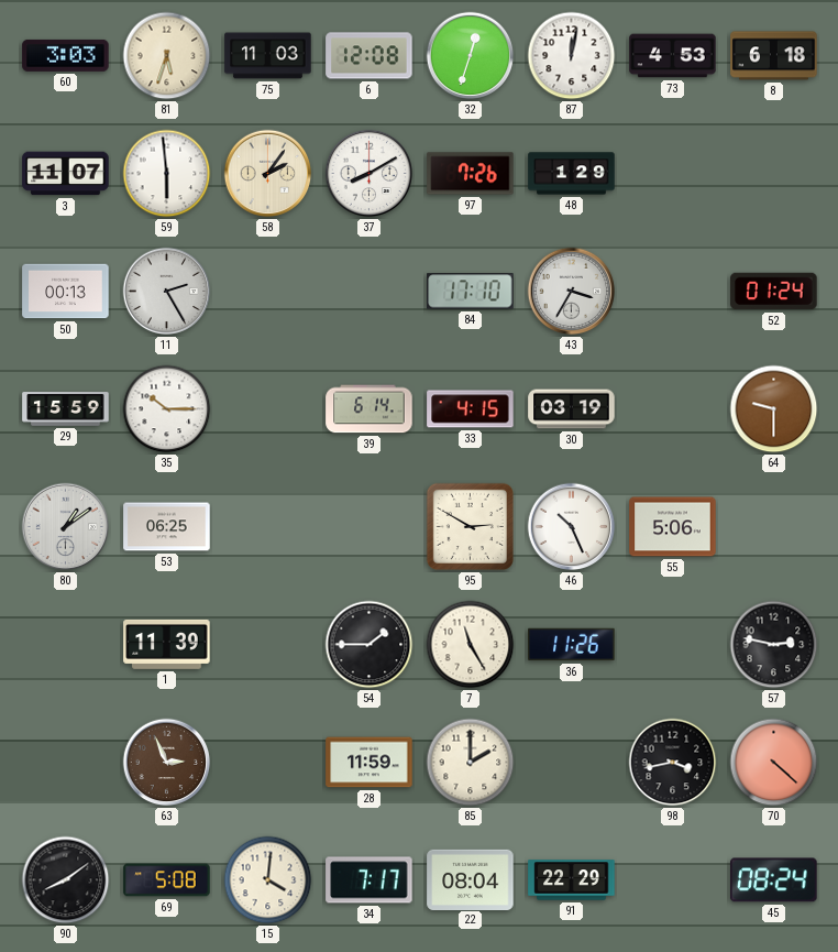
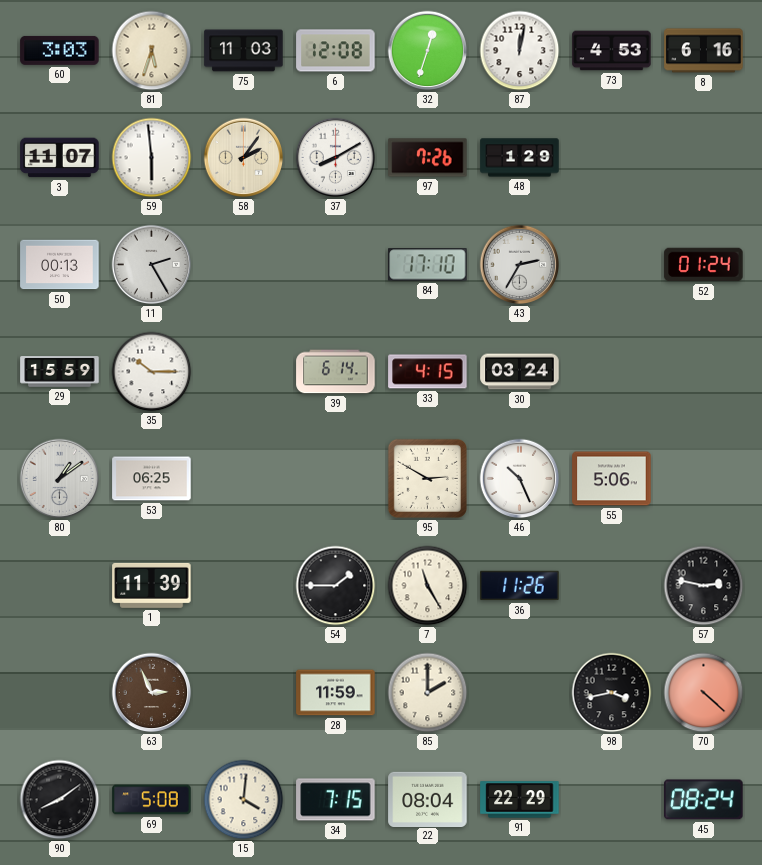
8: 6:18 -> 6:16
43: 3:35 -> 2:35
30: 03:19 -> 03:24
64: 9:30 -> none
34: 7:17 -> 7:15
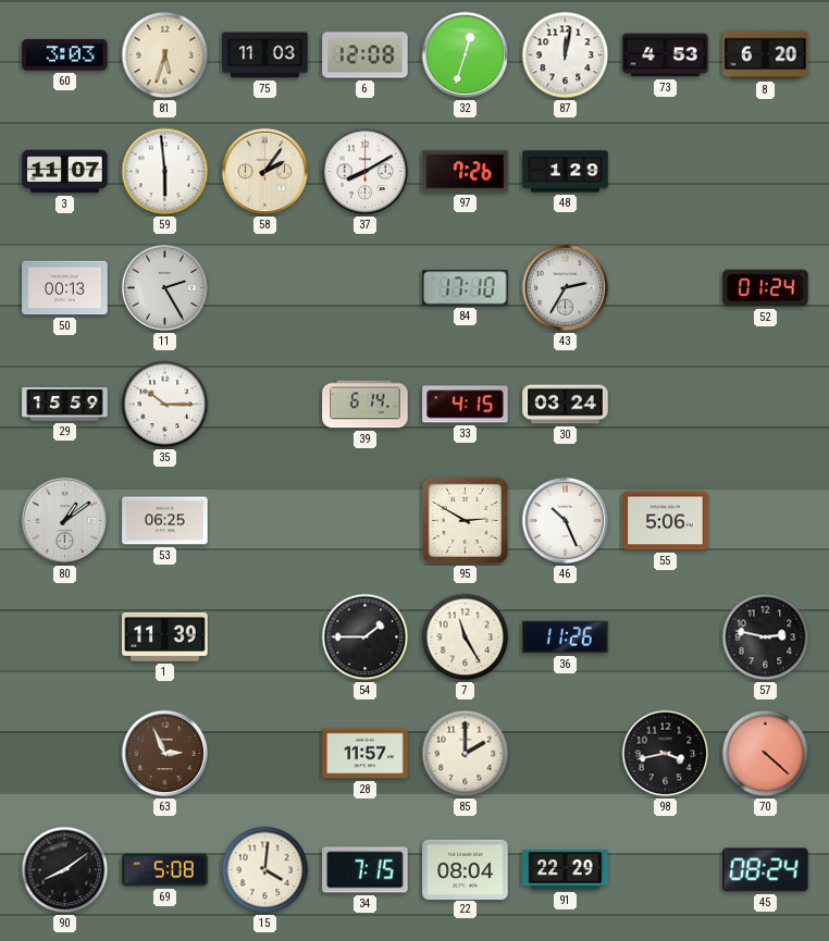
8: 6:16 -> 6:20
28: 11:59 -> 11:57
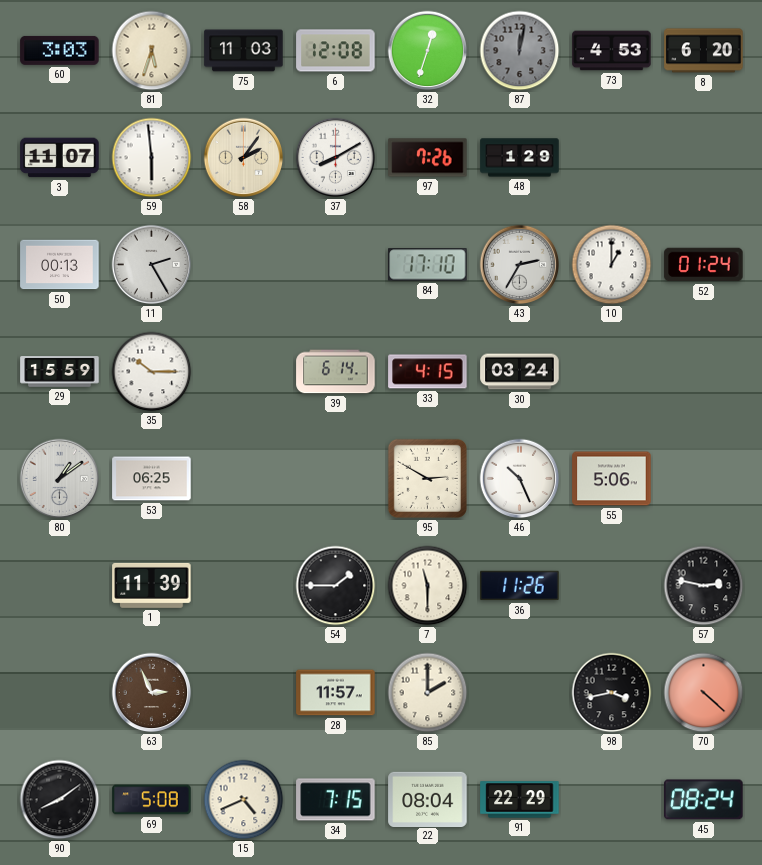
87 dial: white -> grey
10: none -> 1:00
7: 11:25 -> 11:30
15: 4:01 -> 4:41
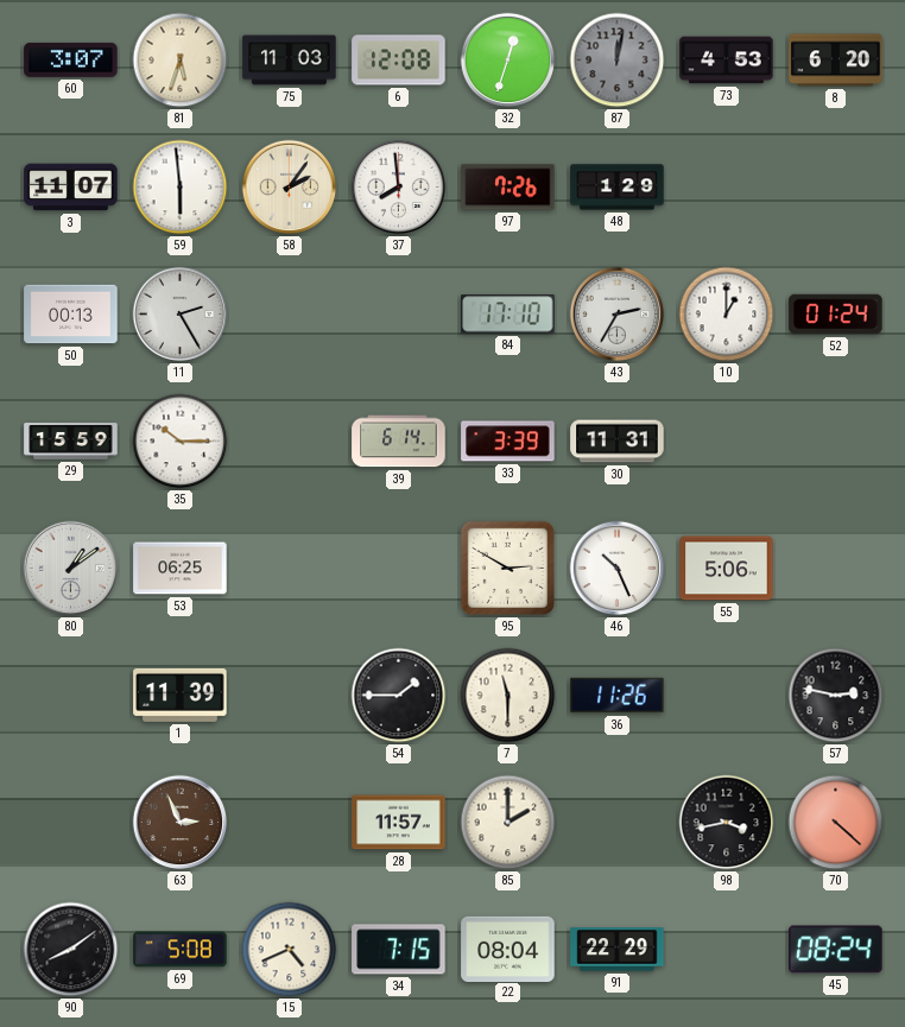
60: 3:03 -> 3:07
37: 8:10 -> 7:59
33: 4:15 -> 3:39
30: 03:24 -> 11:31
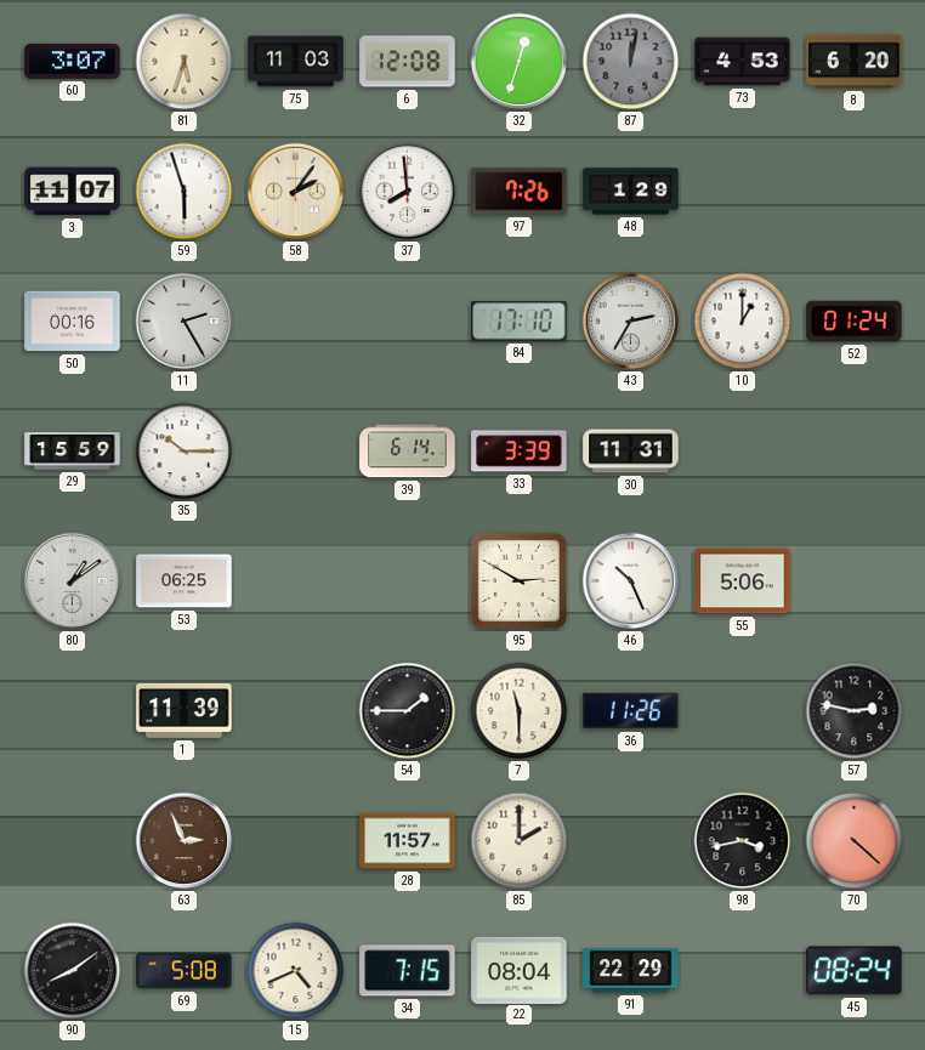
59: 5:59 -> 5:57
50: 00:13 -> 00:16
